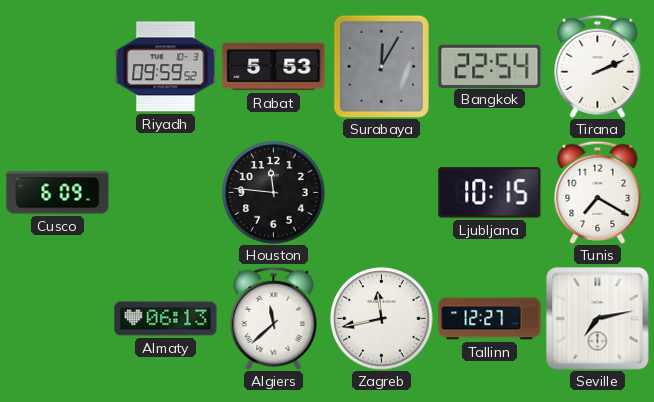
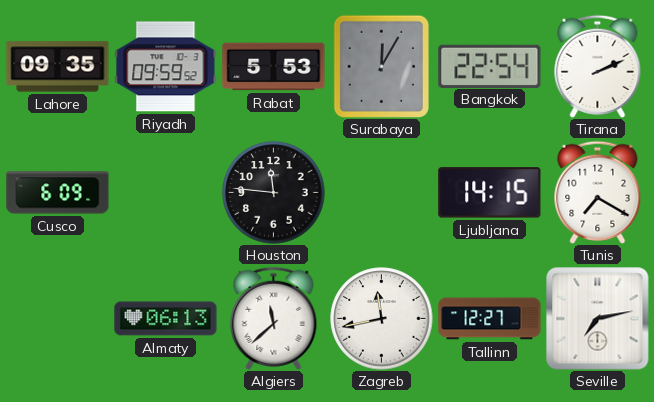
Lahore: none -> 09:35
Ljubljana: 10:15 -> 14:15
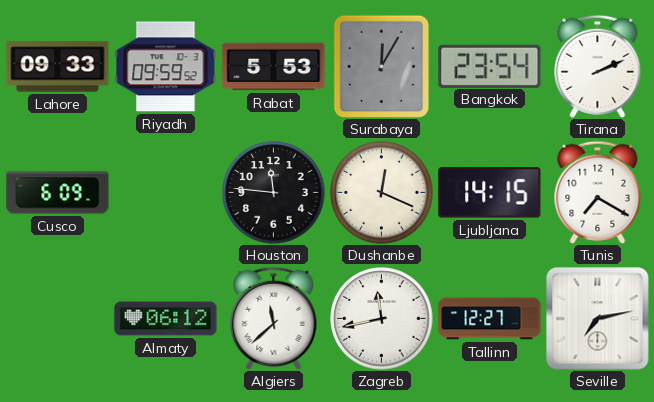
Lahore: 09:35 -> 09:33
Bangkok: 22:54 -> 23:54
Dushanbe: none -> 12:19
Almaty: 06:13 -> 06:12
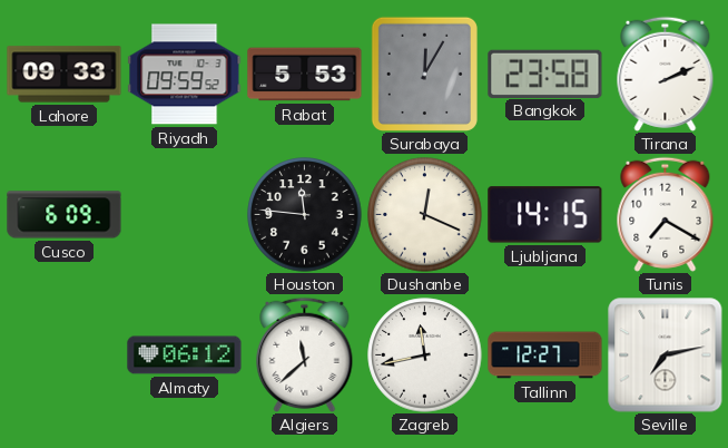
Bangkok: 23:54 -> 23:58
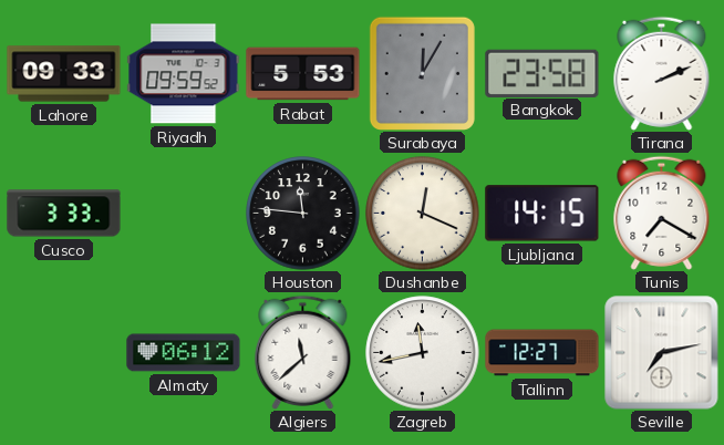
Cusco: 6:09 -> 3:33
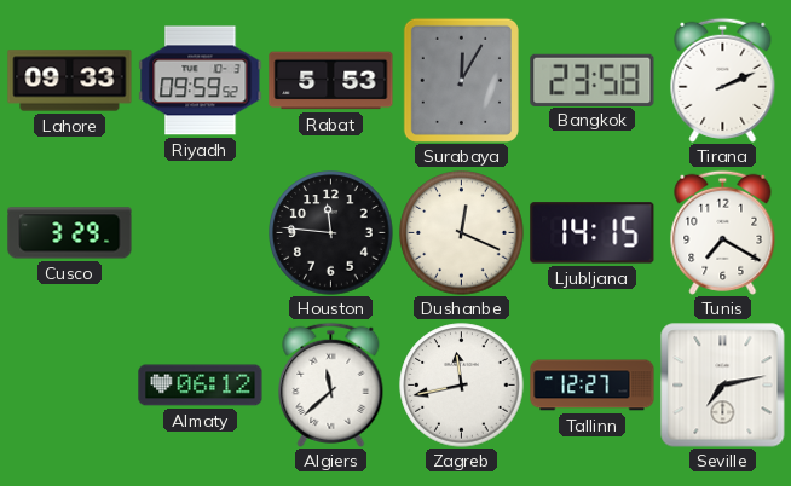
Cusco: 3:33 -> 3:29
